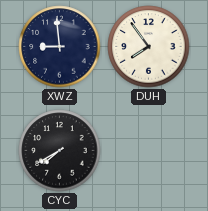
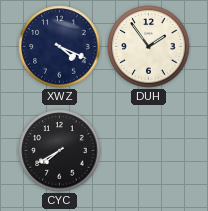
XWZ: 8:59 -> 4:19
DUH: 7:54 -> 1:54
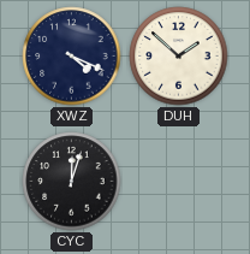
DUH: 1:54 -> 1:52
CYC: 7:40 -> 12:03
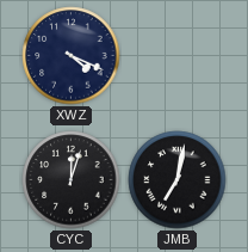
DUH: 1:52 -> none
JMB: none -> 7:02
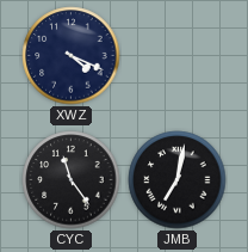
CYC: 12:03 -> 11:24
